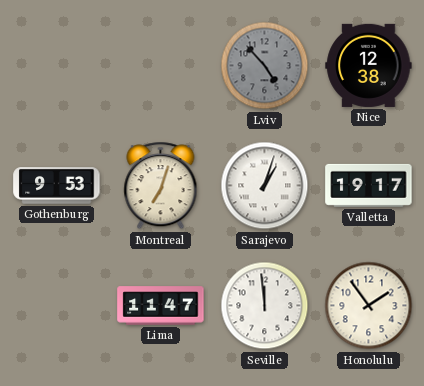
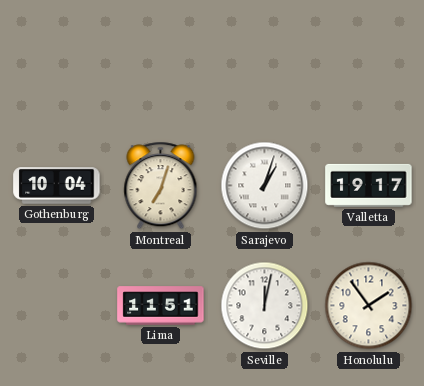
Lviv: 4:53 -> none
Nice: 12:38 -> none
Gothenburg: 9:53 -> 10:04
Lima: 11:47 -> 11:51
Seville: 11:59 -> 12:02
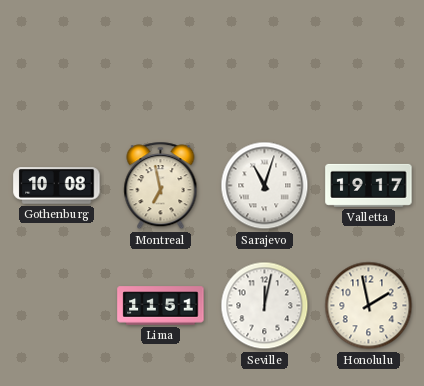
Gothenburg: 10:04 -> 10:08
Montreal: 7:03 -> 6:58
Sarajevo: 1:03 -> 11:03
Honolulu: 1:54 -> 1:58
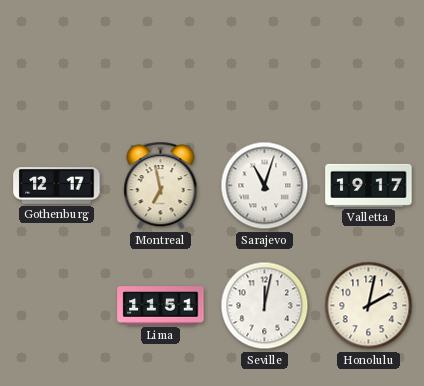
Gothenburg: 10:08 -> 12:17
Honolulu: 1:58 -> 2:02
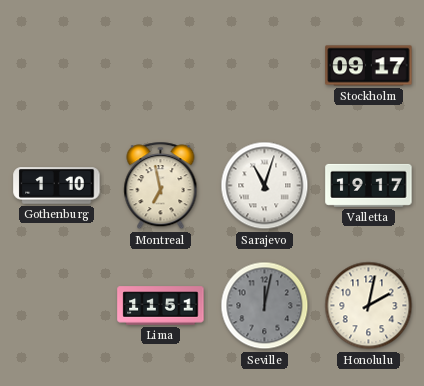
Stockholm: none -> 09:17
Gothenburg: 12:17 -> 1:10
Seville dial: white -> grey
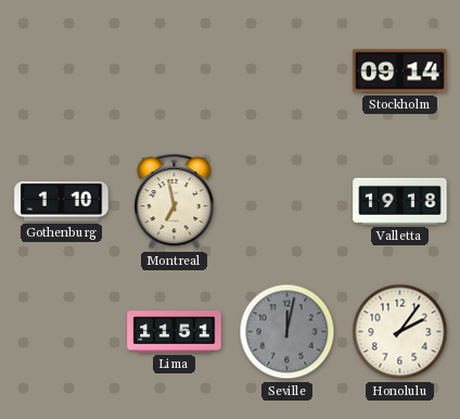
Stockholm: 09:17 -> 09:14
Sarajevo: 11:03 -> none
Valletta: 19:17 -> 19:18
Honolulu: 2:02 -> 2:06
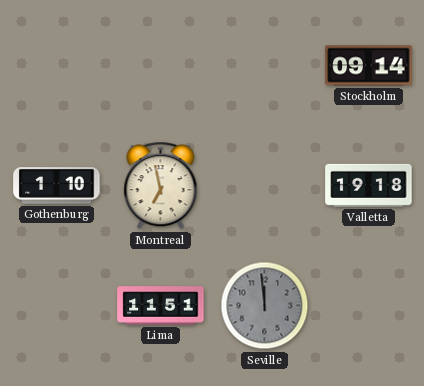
Seville: 12:02 -> 11:59
Honolulu: 2:06 -> none
